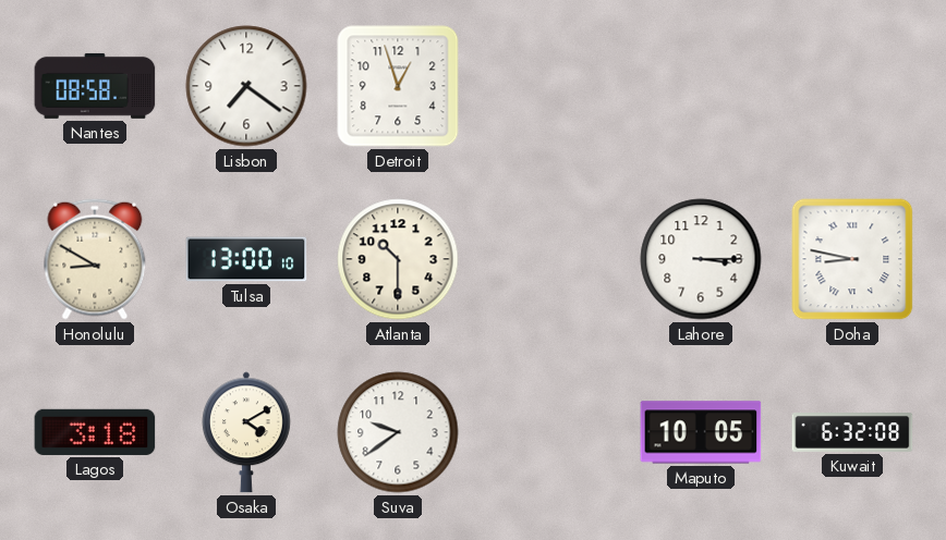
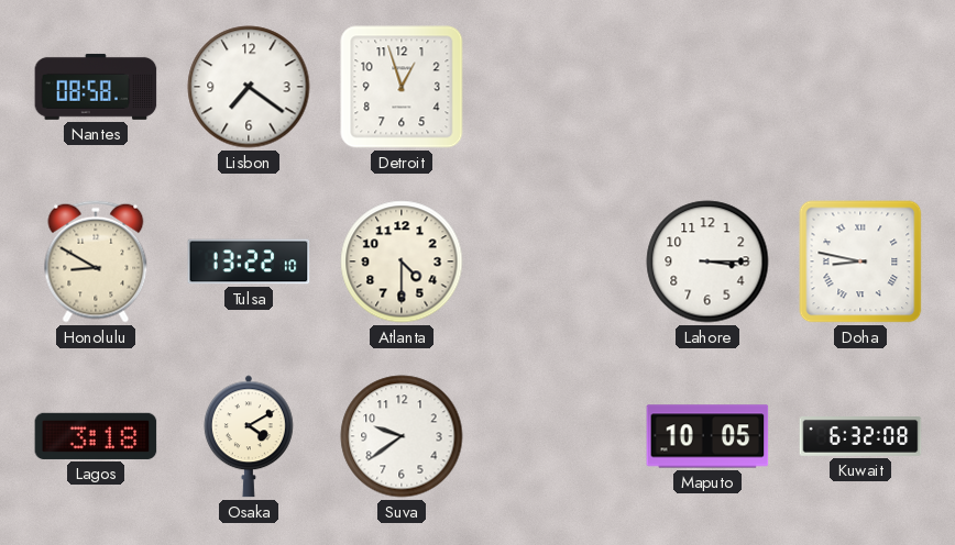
Tulsa: 13:00 -> 13:22
Atlanta: 10:30 -> 4:30
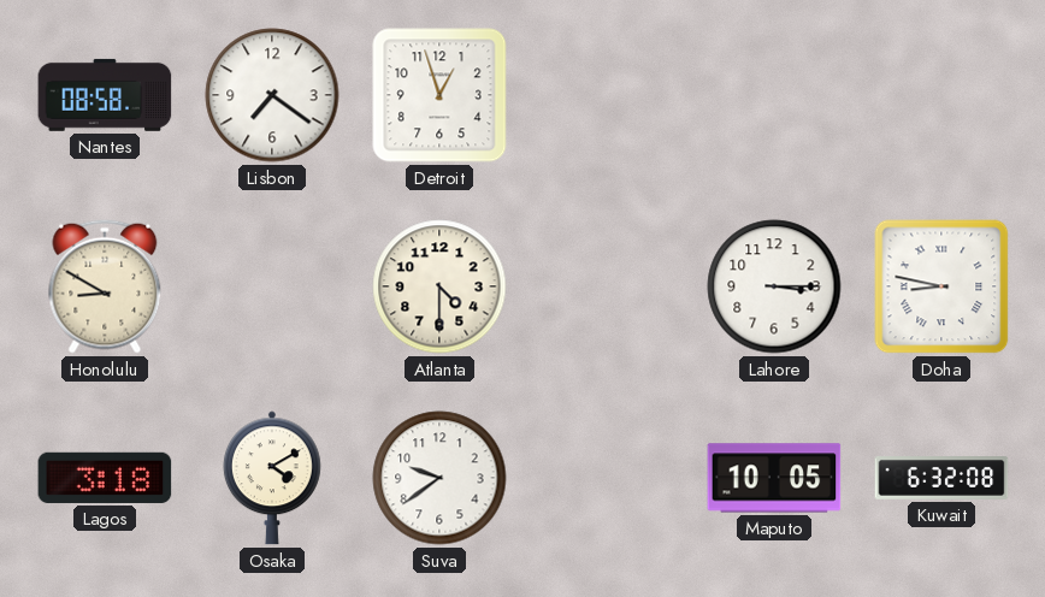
Tulsa: 13:22 -> none
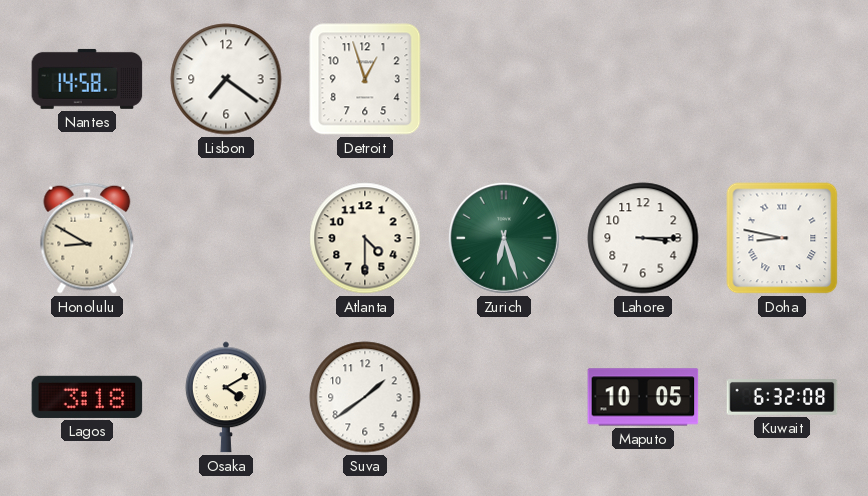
Nantes: 08:58 -> 14:58
Zurich: none -> 6:27
Suva: 9:39 -> 1:39
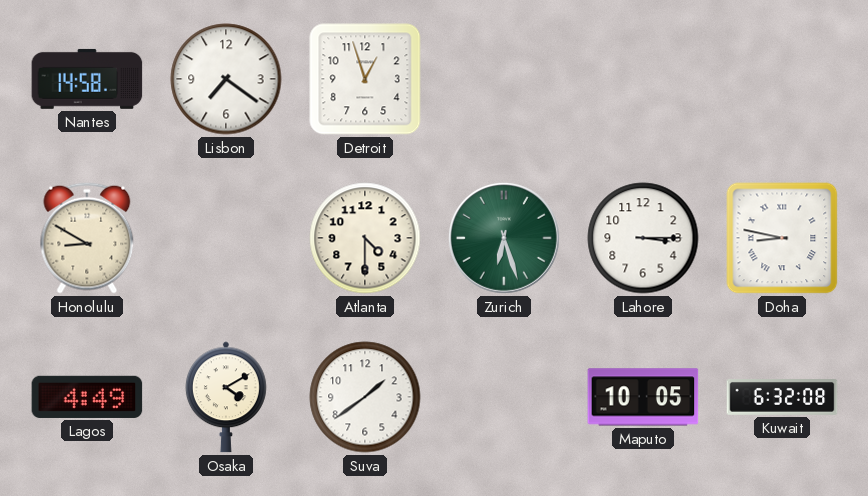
Lagos: 3:18 -> 4:49
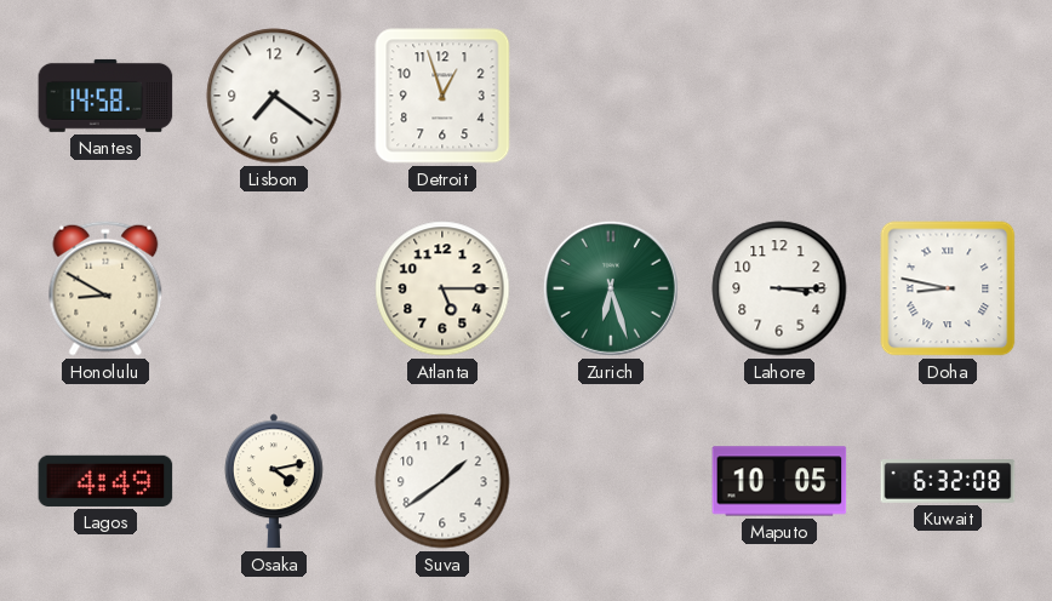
Atlanta: 4:30 -> 5:15
Osaka: 4:10 -> 4:13
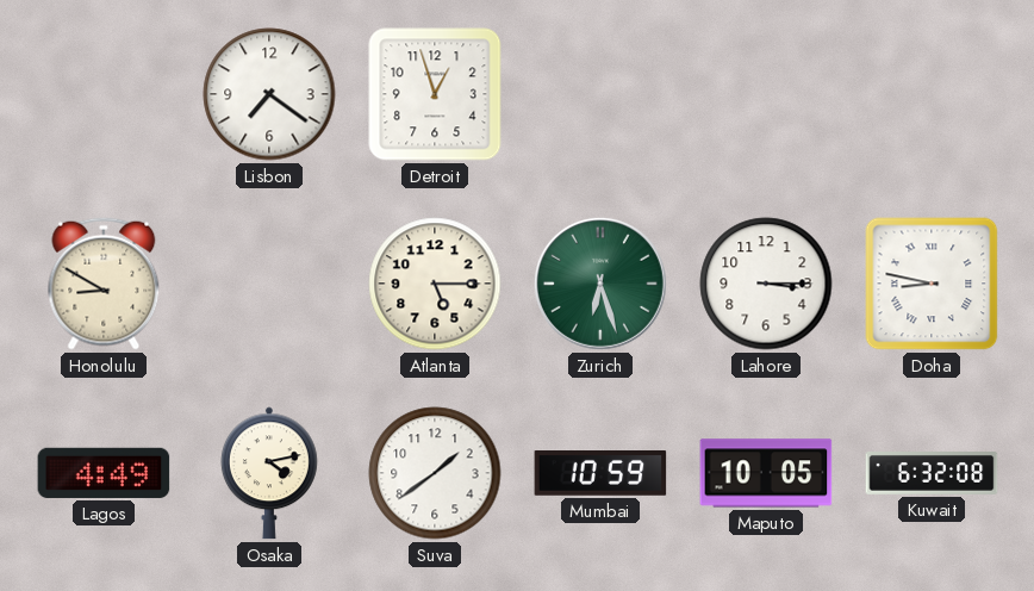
Nantes: 14:58 -> none
Mumbai: none -> 10:59
